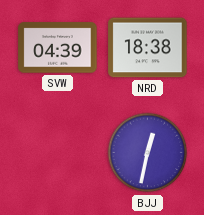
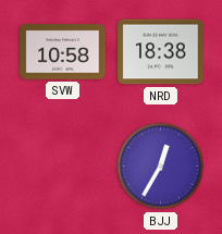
SVW: 04:39 -> 10:58
BJJ: 12:32 -> 12:35
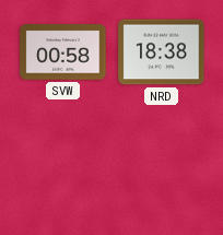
SVW: 10:58 -> 00:58
BJJ: 12:35 -> none
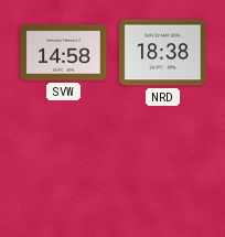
SVW: 00:58 -> 14:58
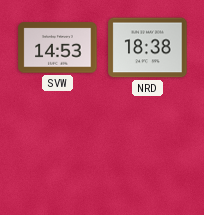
SVW: 14:58 -> 14:53
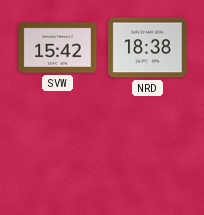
SVW: 14:53 -> 15:42
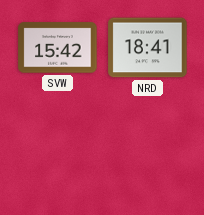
NRD: 18:38 -> 18:41
